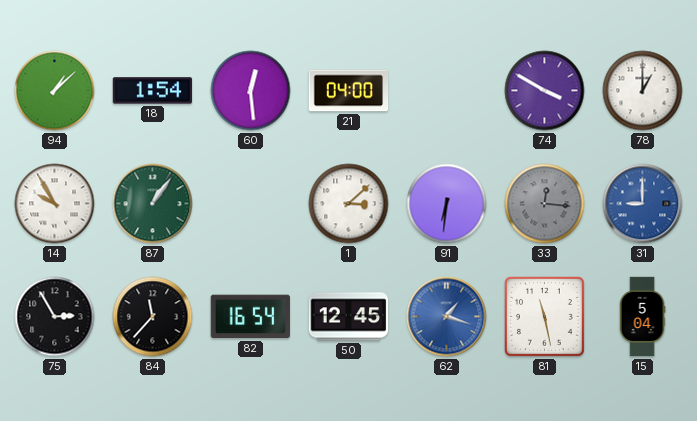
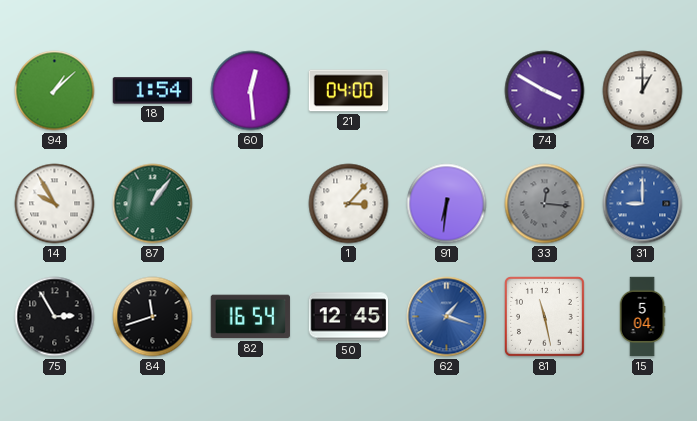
1: 3:08 -> 3:07
84: 11:37 -> 11:42
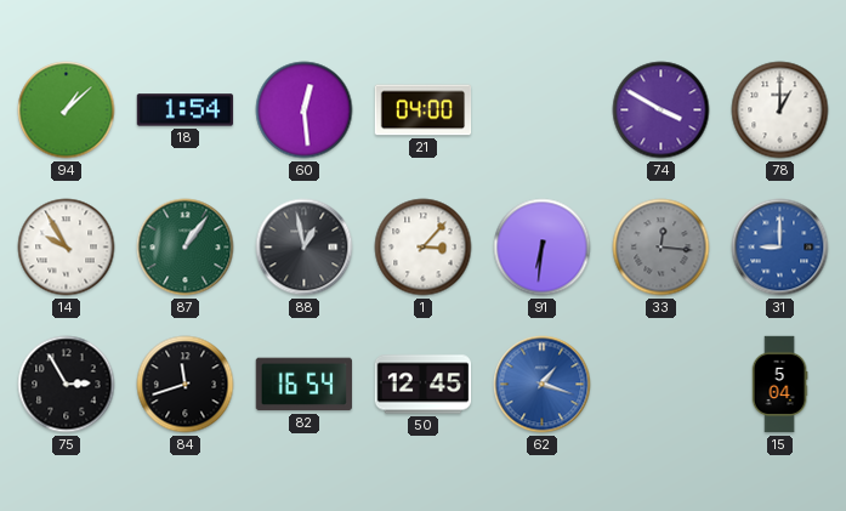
88: none -> 12:58
81: 11:28 -> none
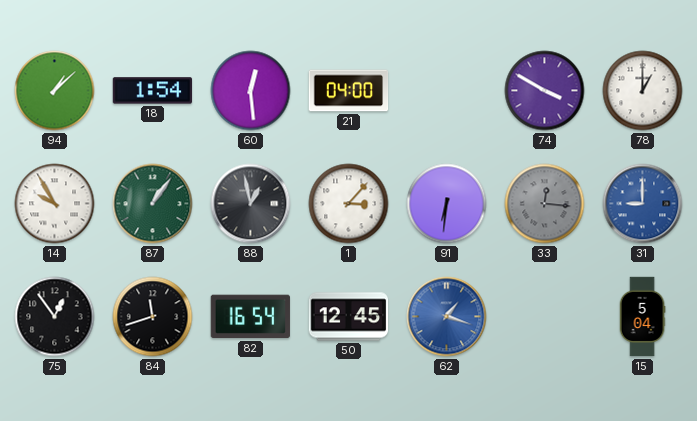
75: 2:55 -> 12:54
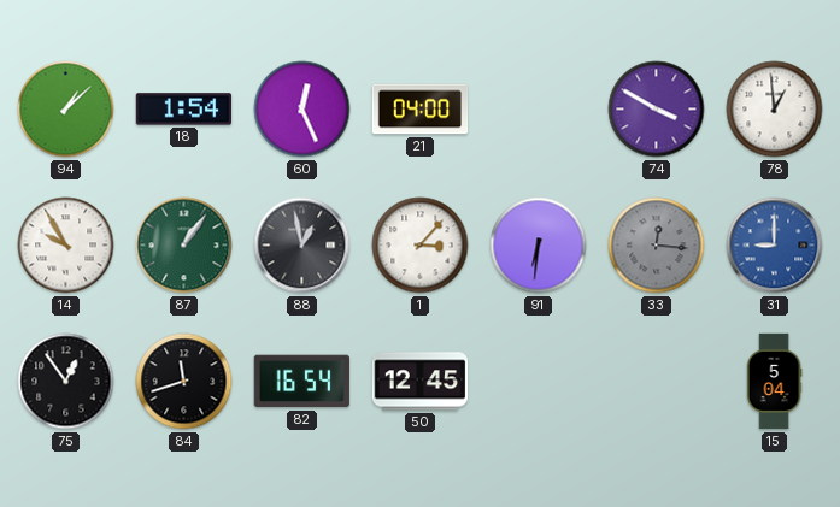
60: 12:29 -> 12:26
78: 1:00 -> 12:59
62: 1:18 -> none
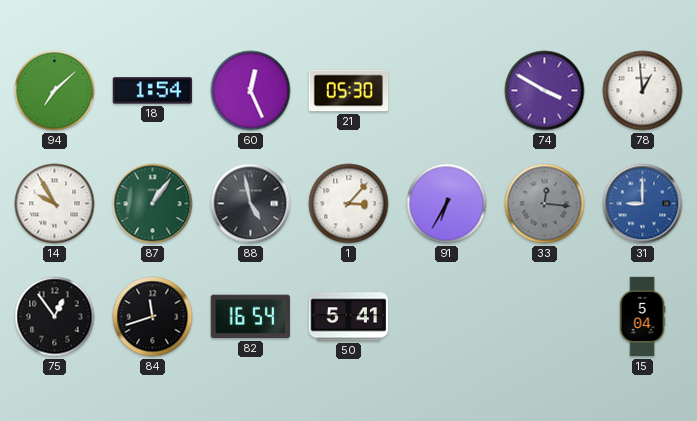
94: 1:08 -> 7:08
21: 04:00 -> 05:30
88: 12:58 -> 4:58
91: 6:31 -> 6:35
50: 12:45 -> 5:41
